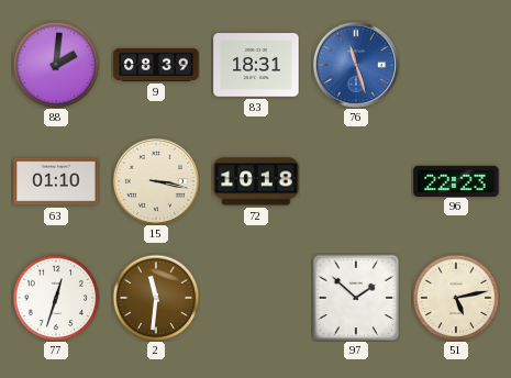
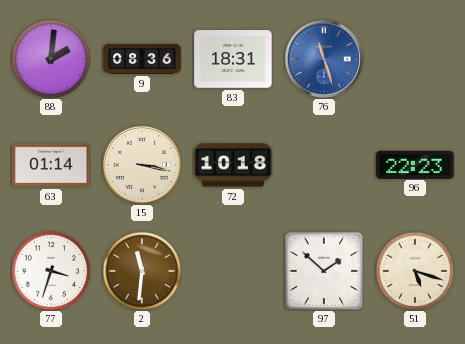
9: 08:39 -> 08:36
63: 01:10 -> 01:14
77: 12:33 -> 3:33
51: 5:13 -> 5:18
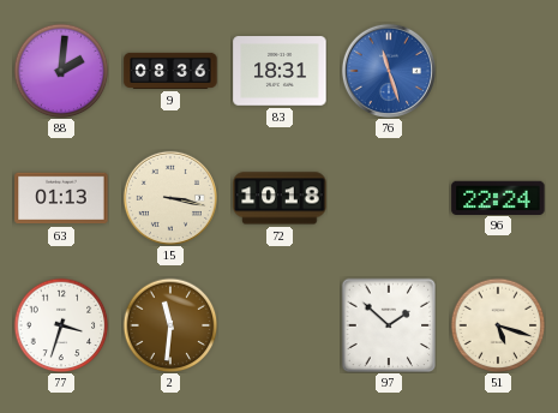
63: 01:14 -> 01:13
96: 22:23 -> 22:24
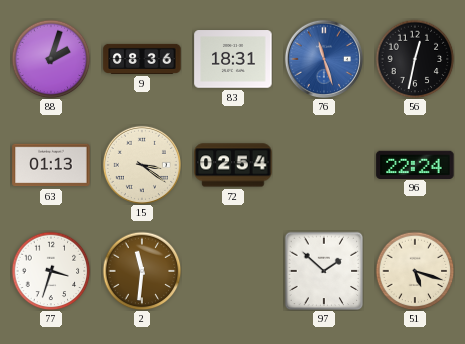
88: 2:01 -> 2:03
56: none -> 12:32
15: 3:17 -> 3:21
72: 10:18 -> 02:54
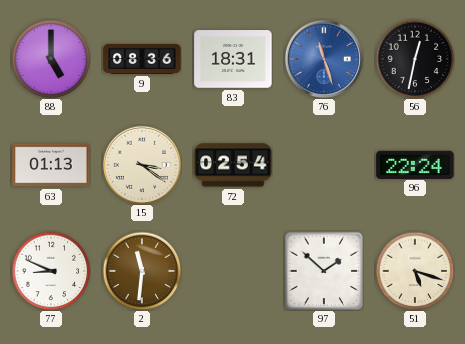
88: 2:03 -> 5:00
77: 3:33 -> 8:49
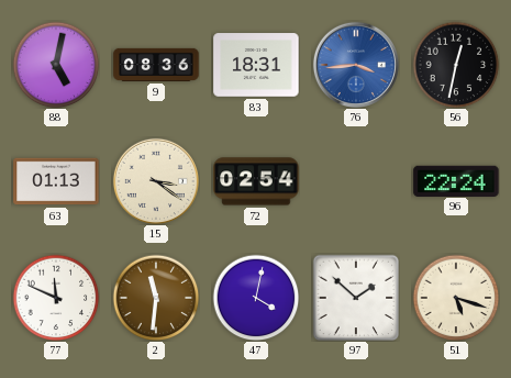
88: 5:00 -> 5:02
76: 11:27 -> 3:44
77: 8:49 -> 11:49
47: none -> 4:02
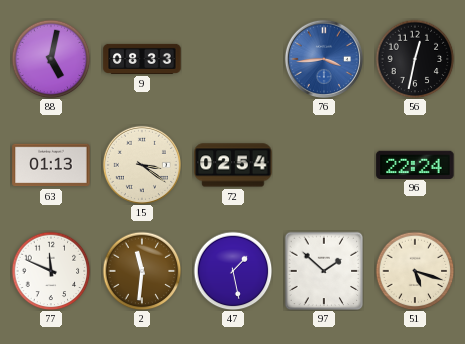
9: 08:36 -> 08:33
83: 18:31 -> none
47: 4:02 -> 1:28
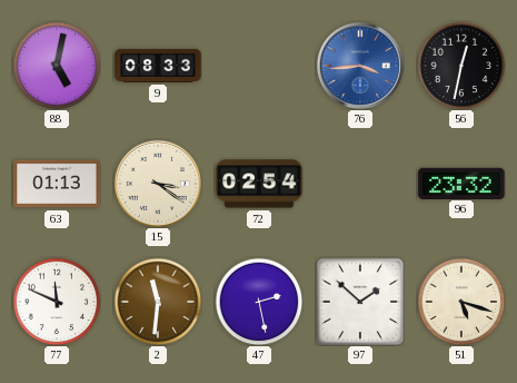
96: 22:24 -> 23:32
47: 1:28 -> 2:28
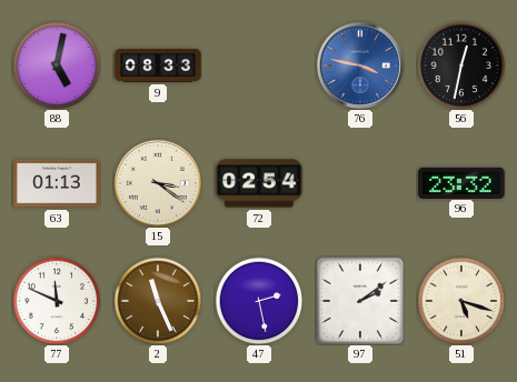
76: 3:44 -> 3:47
2: 11:31 -> 11:26
97: 1:52 -> 2:09
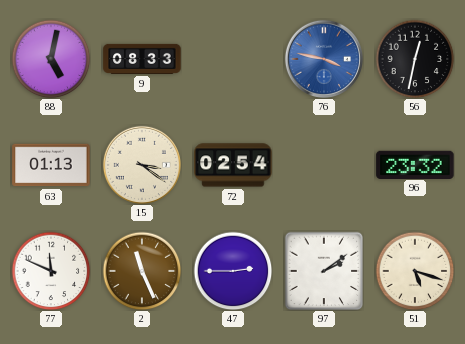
47: 2:28 -> 2:45
